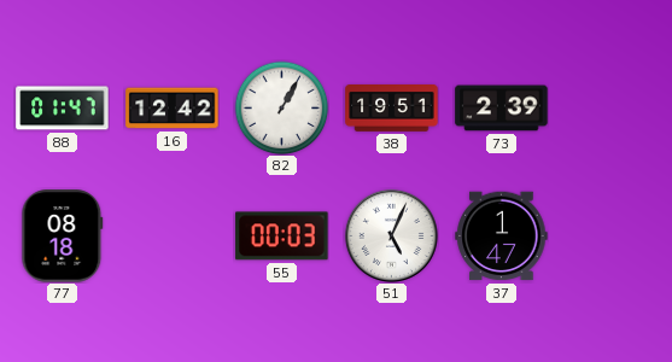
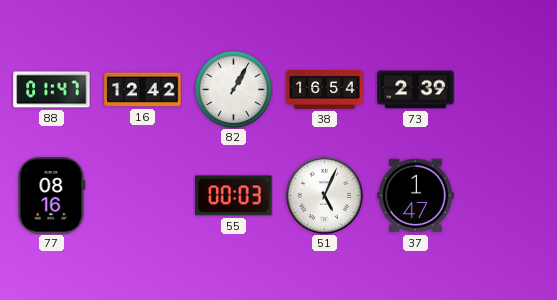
38: 19:51 -> 16:54
77: 08:18 -> 08:16
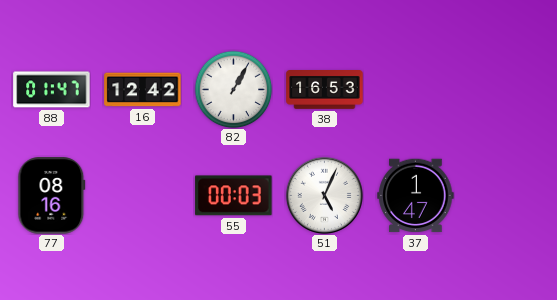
38: 16:54 -> 16:53
73: 2:39 -> none
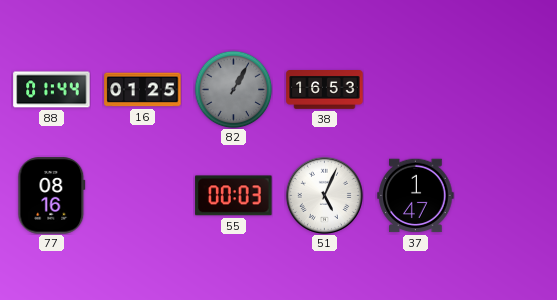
88: 01:47 -> 01:44
16: 12:42 -> 01:25
82 dial: white -> grey
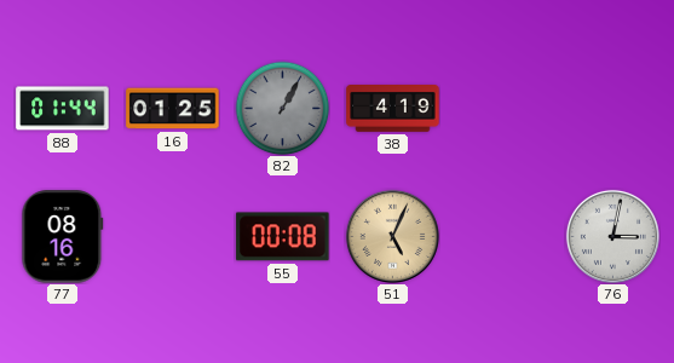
38: 16:53 -> 4:19
55: 00:03 -> 00:08
51 dial: white -> champagne
37: 1:47 -> none
76: none -> 3:02
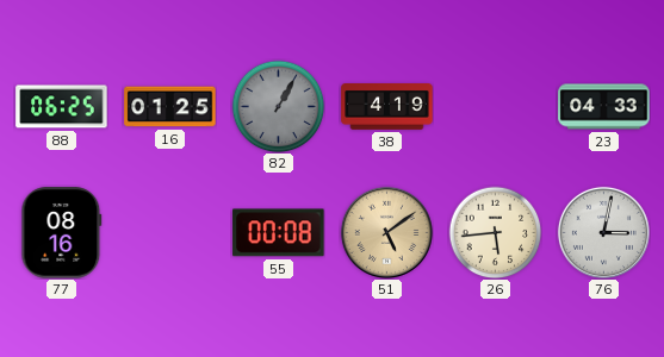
88: 01:44 -> 06:25
23: none -> 04:33
51: 5:04 -> 5:09
26: none -> 5:44
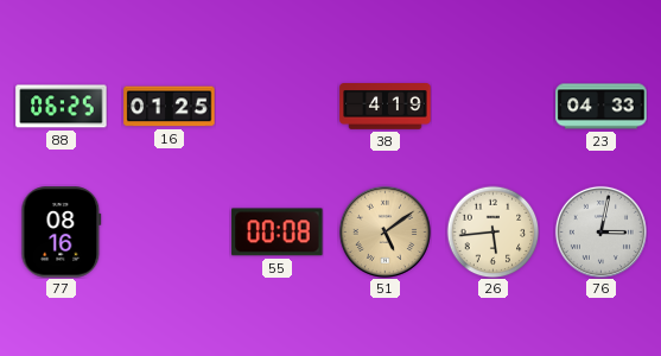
82: 1:05 -> none
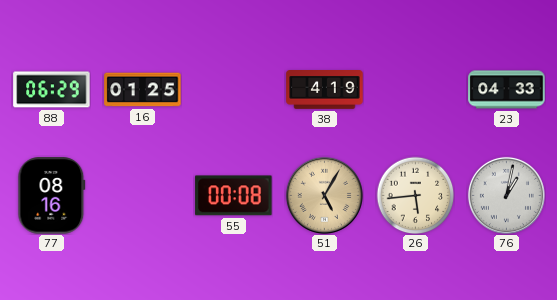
88: 06:25 -> 06:29
51: 5:09 -> 5:05
76: 3:02 -> 1:02
